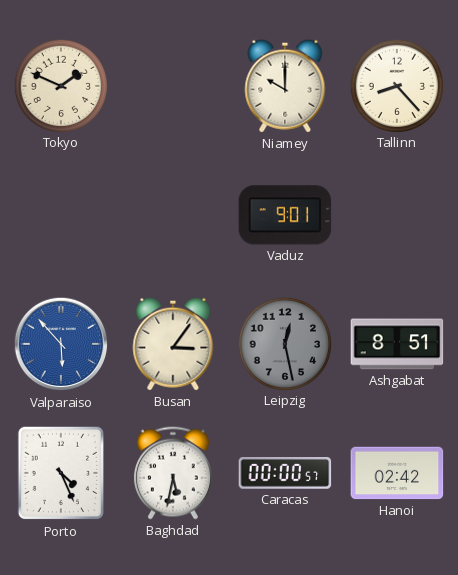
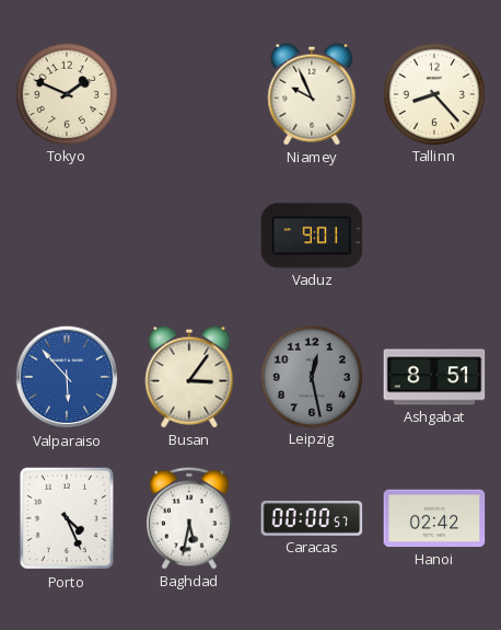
Niamey: 10:00 -> 9:56
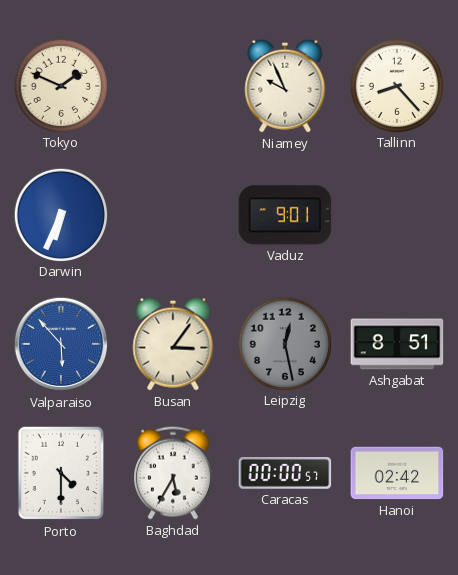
Darwin: none -> 6:34
Porto: 4:26 -> 4:30
Baghdad: 5:32 -> 5:35
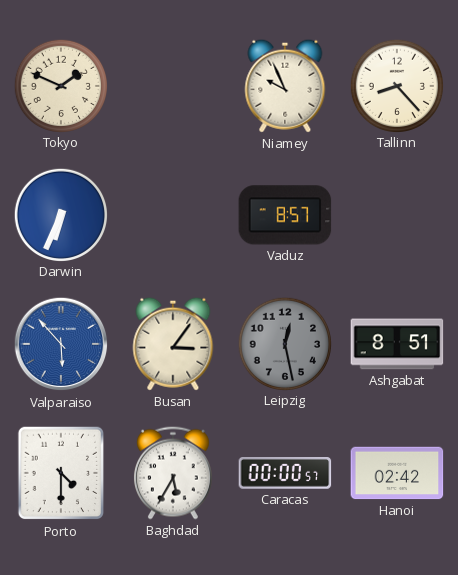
Vaduz: 9:01 -> 8:57
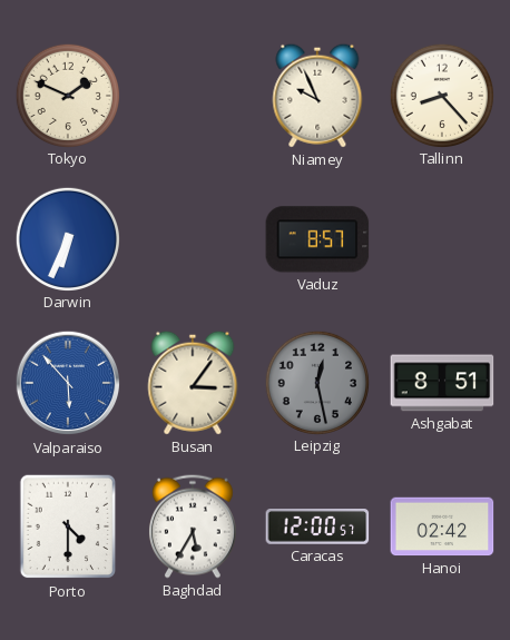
Caracas: 00:00 -> 12:00
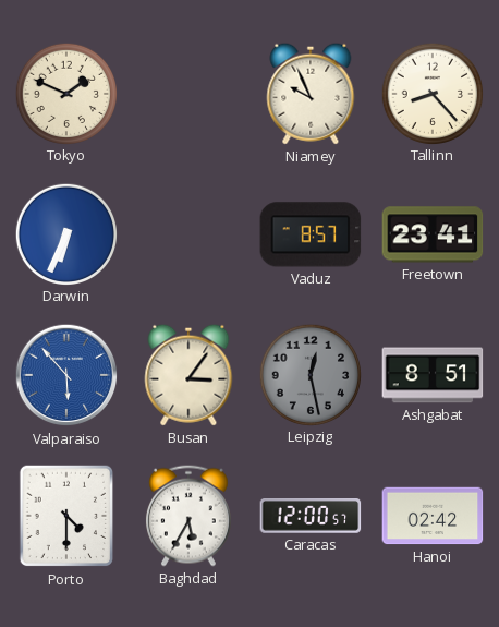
Freetown: none -> 23:41
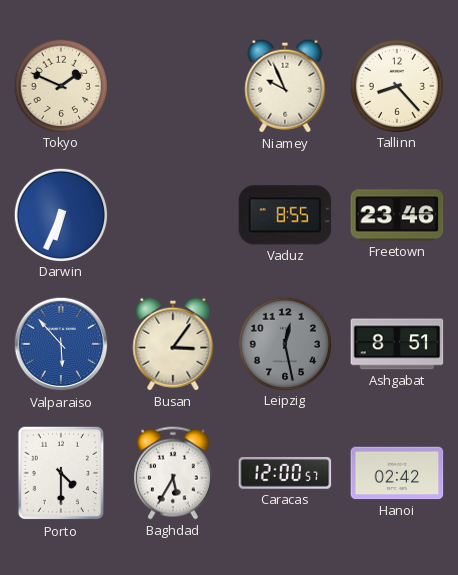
Vaduz: 8:57 -> 8:55
Freetown: 23:41 -> 23:46
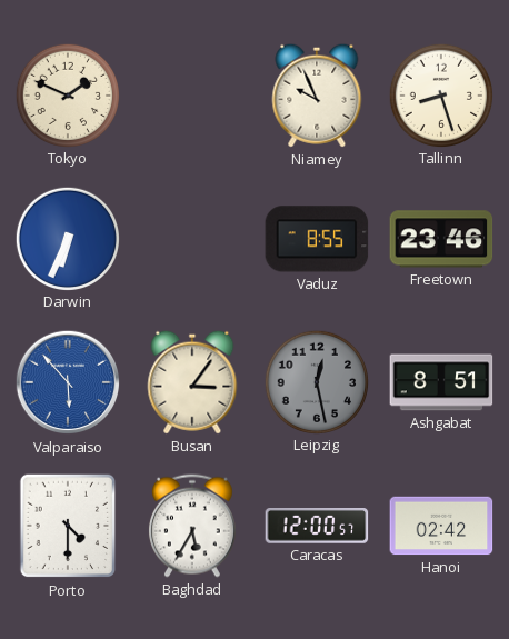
Tallinn: 8:23 -> 8:27
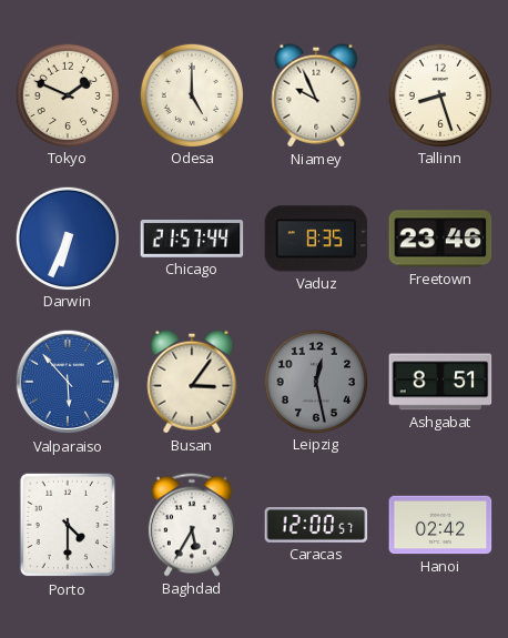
Odesa: none -> 5:00
Chicago: none -> 21:57
Vaduz: 8:55 -> 8:35
